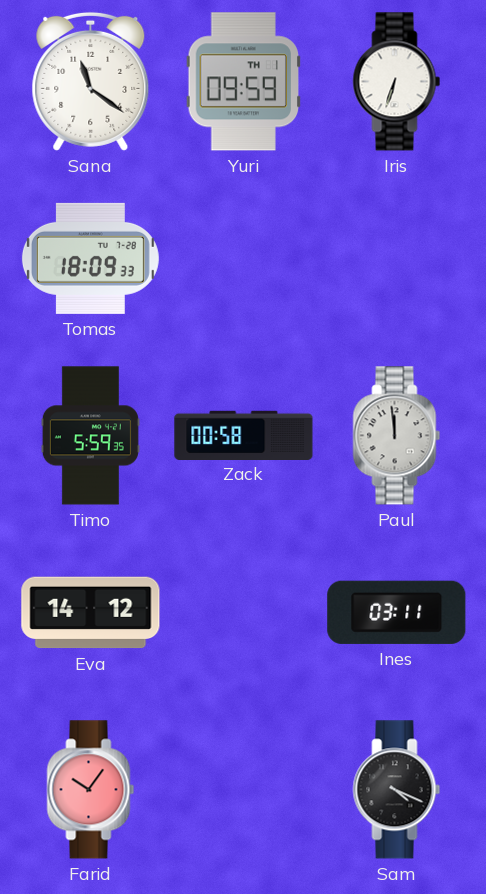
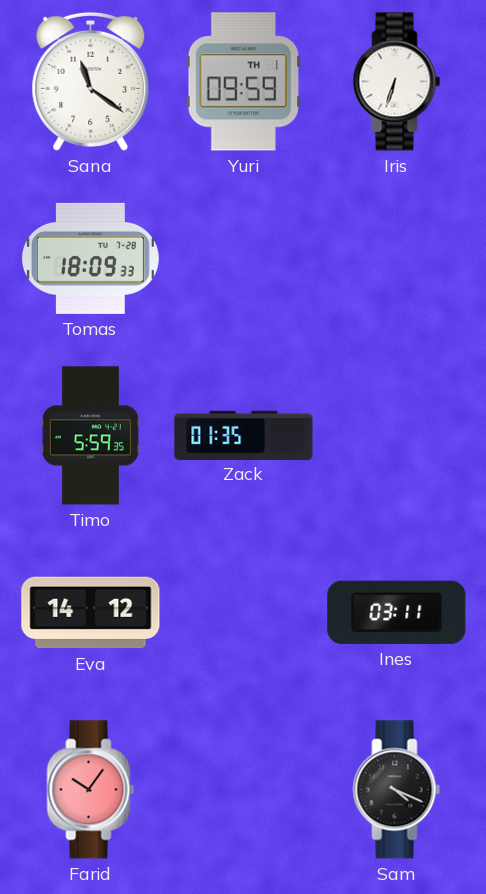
Zack: 00:58 -> 01:35
Paul: 11:59 -> none
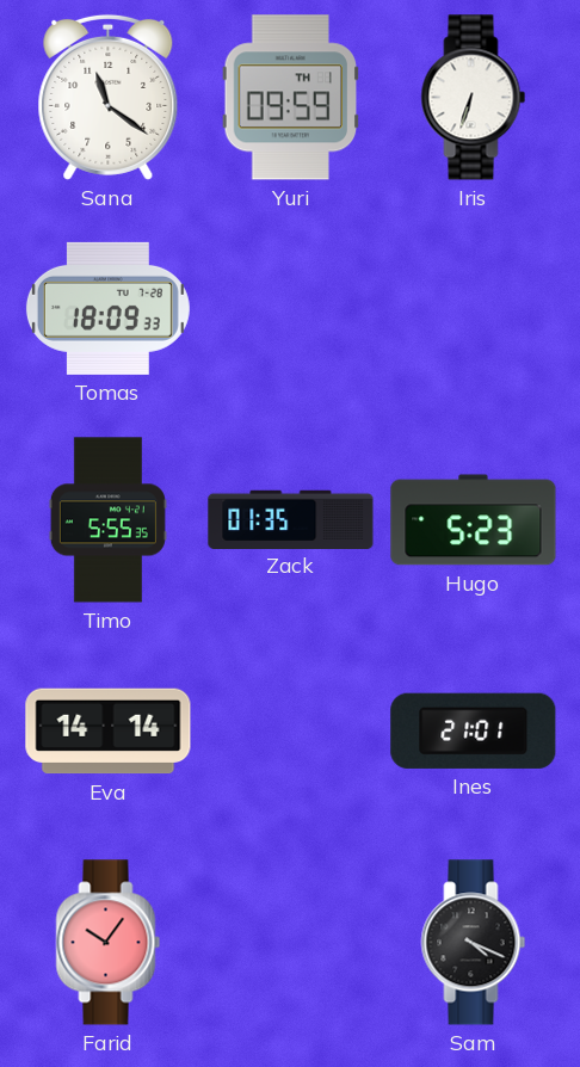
Timo: 5:59 -> 5:55
Hugo: none -> 5:23
Eva: 14:12 -> 14:14
Ines: 03:11 -> 21:01
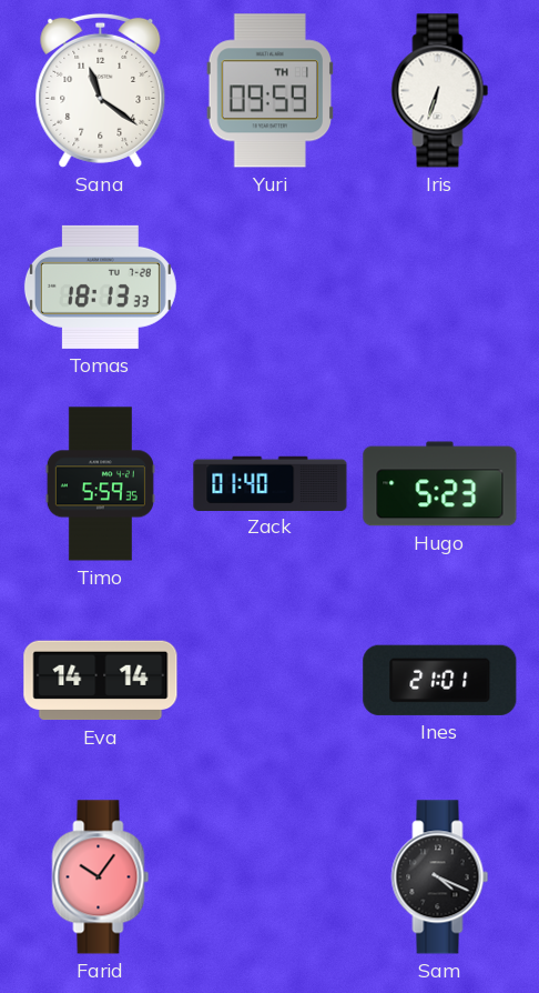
Tomas: 18:09 -> 18:13
Timo: 5:55 -> 5:59
Zack: 01:35 -> 01:40
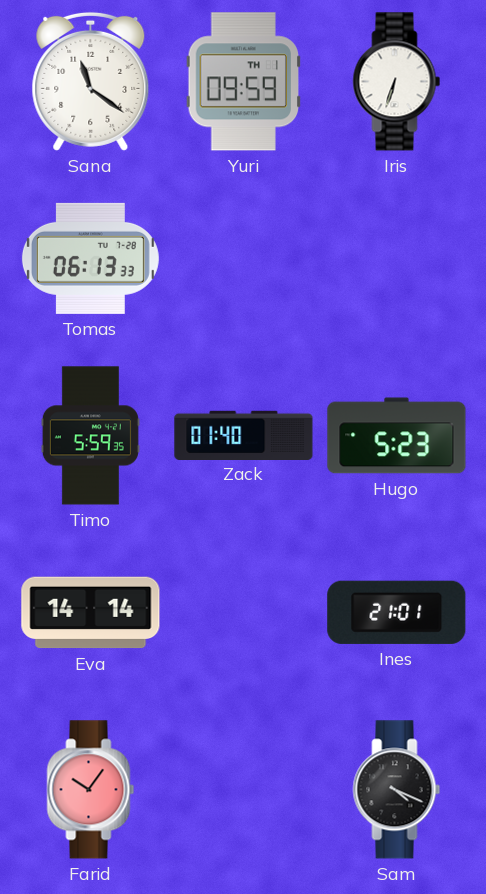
Tomas: 18:13 -> 06:13
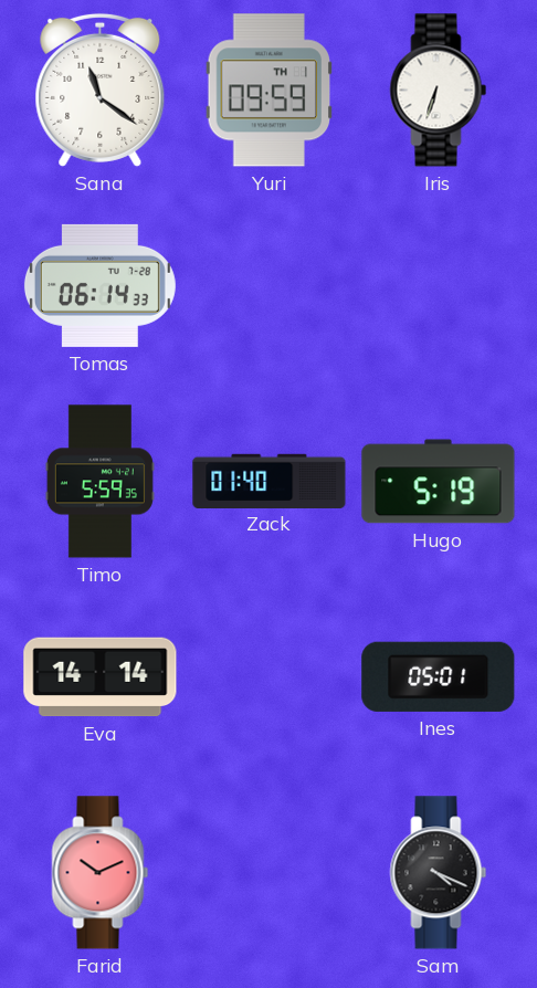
Tomas: 06:13 -> 06:14
Hugo: 5:23 -> 5:19
Ines: 21:01 -> 05:01
Farid: 10:06 -> 10:11
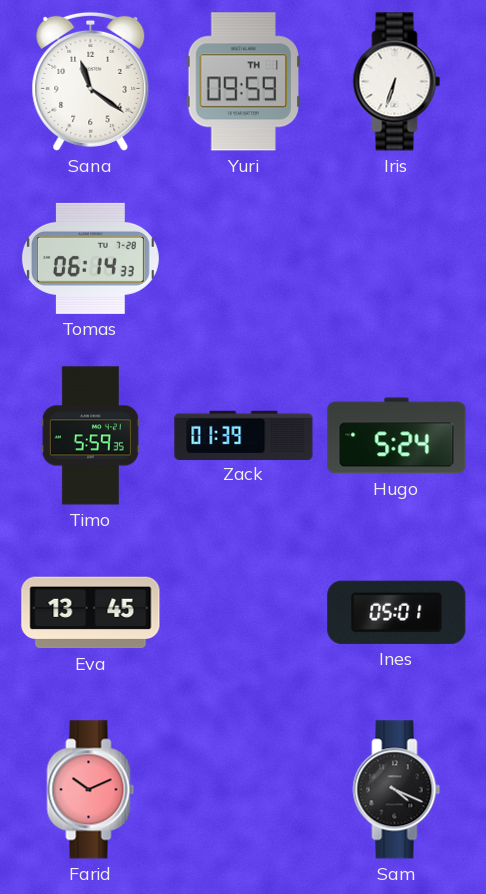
Zack: 01:40 -> 01:39
Hugo: 5:19 -> 5:24
Eva: 14:14 -> 13:45
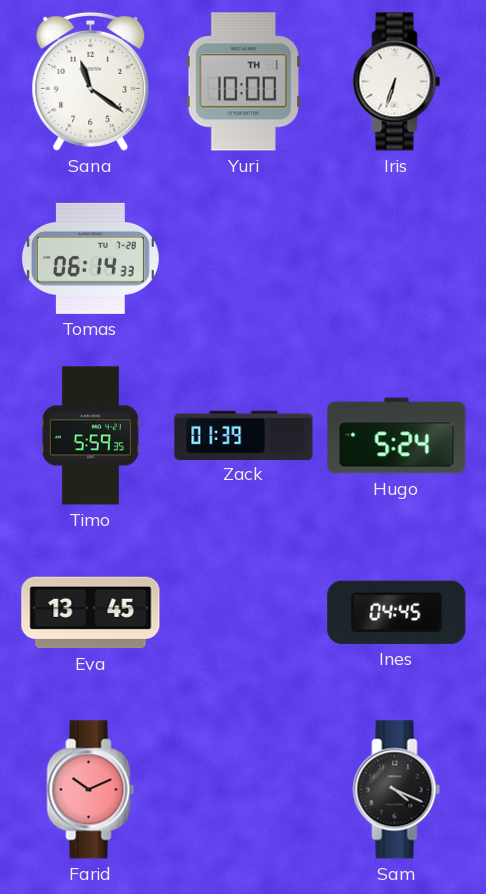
Yuri: 09:59 -> 10:00
Ines: 05:01 -> 04:45
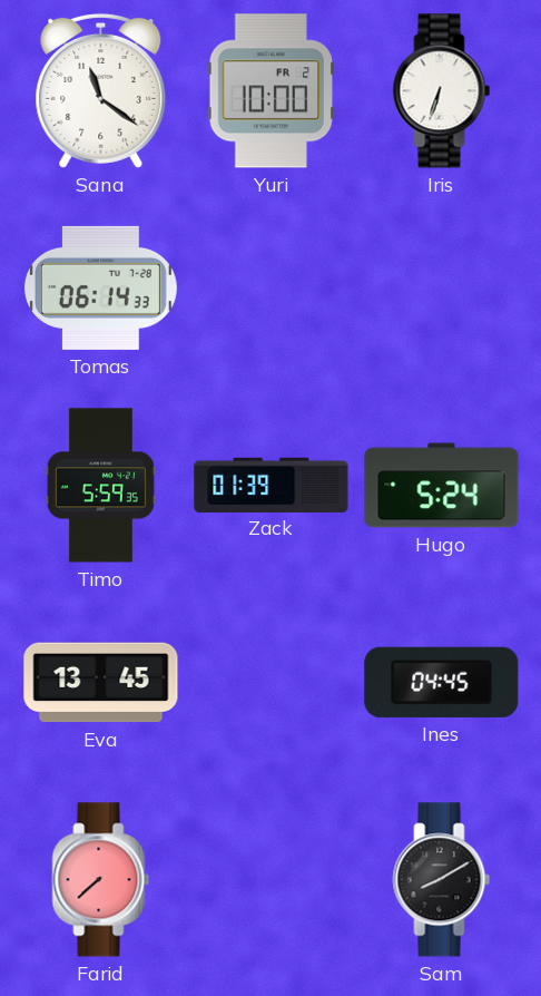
Yuri date: TH 1 -> FR 2
Farid: 10:11 -> 7:38
Sam: 4:19 -> 8:10
